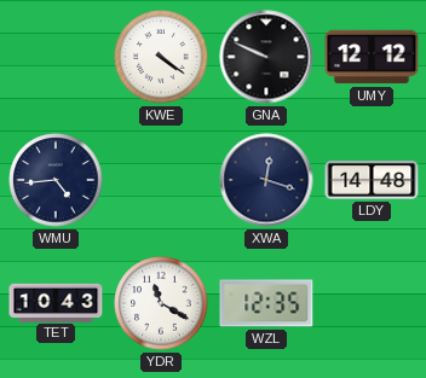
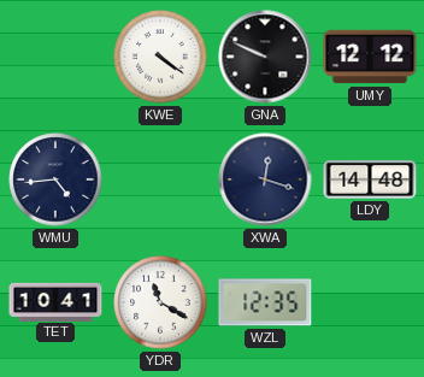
TET: 10:43 -> 10:41
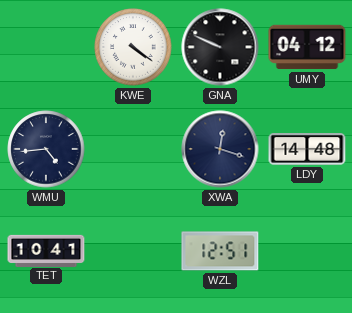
UMY: 12:12 -> 04:12
YDR: 11:20 -> none
WZL: 12:35 -> 12:51
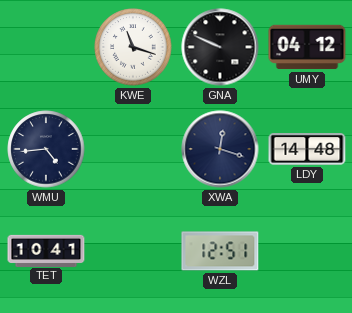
KWE: 4:21 -> 11:18
